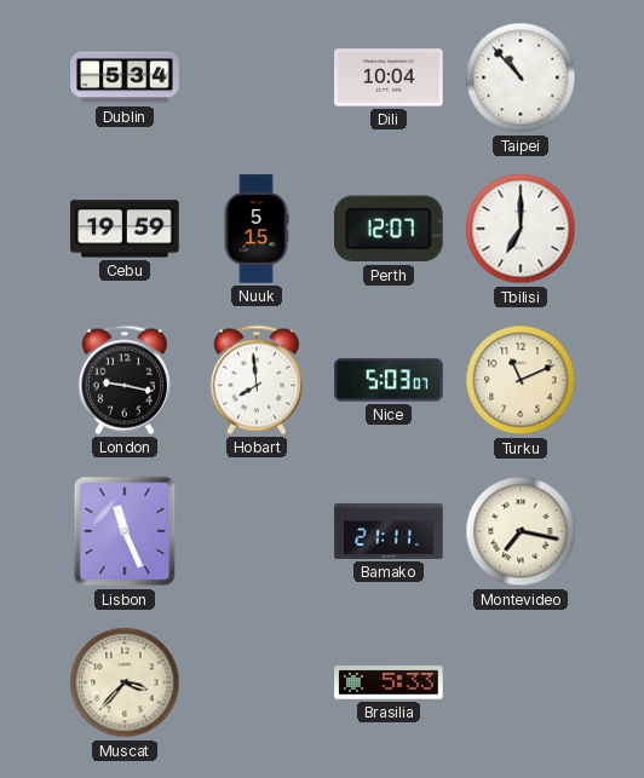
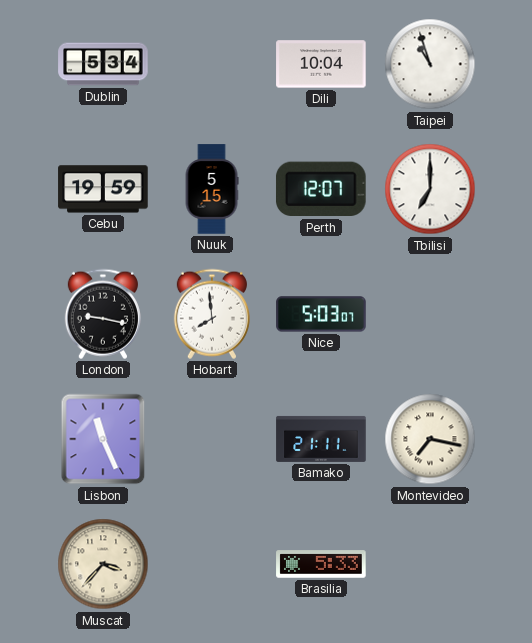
Taipei: 10:53 -> 10:57
Turku: 11:11 -> none
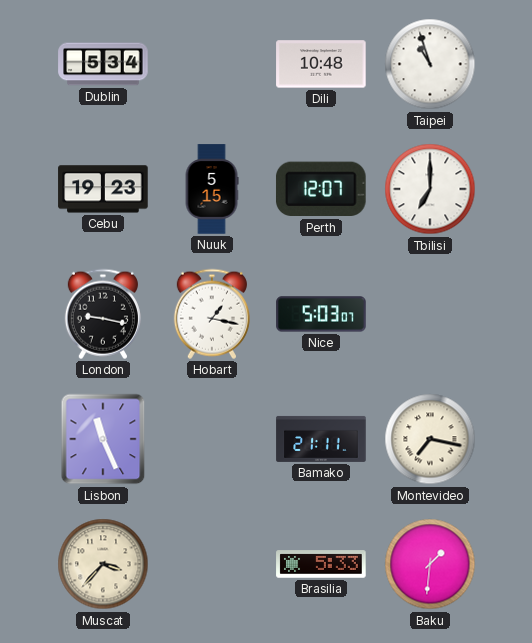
Dili: 10:04 -> 10:48
Cebu: 19:59 -> 19:23
Hobart: 7:59 -> 1:17
Baku: none -> 1:31
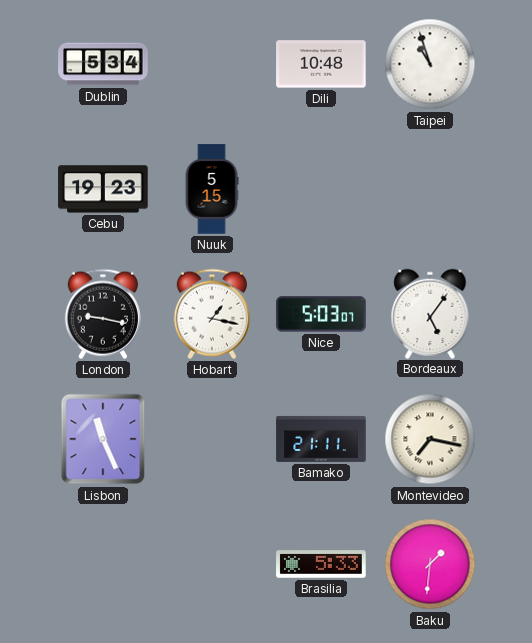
Perth: 12:07 -> none
Tbilisi: 7:00 -> none
Bordeaux: none -> 5:06
Muscat: 3:37 -> none
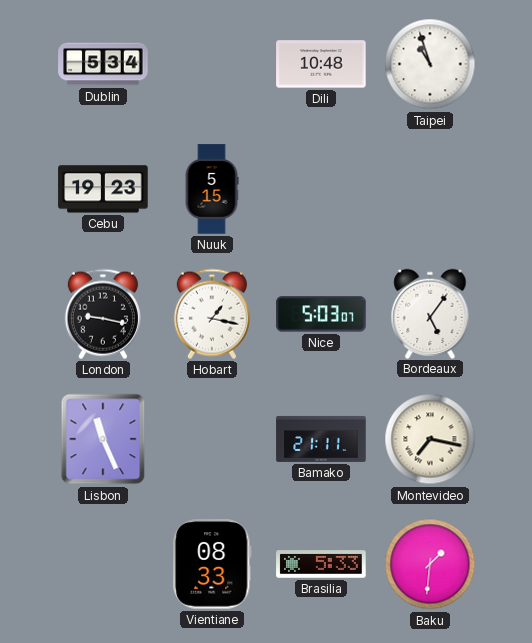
Vientiane: none -> 08:33
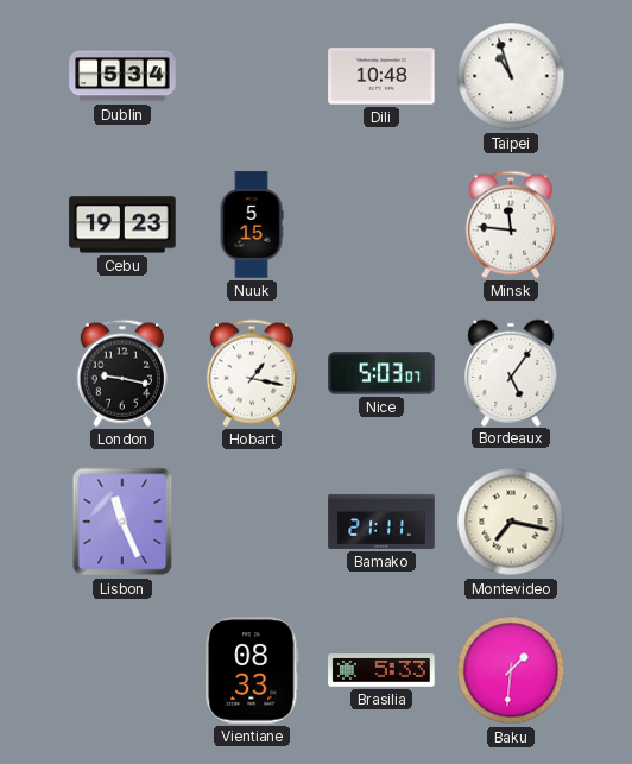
Minsk: none -> 11:46
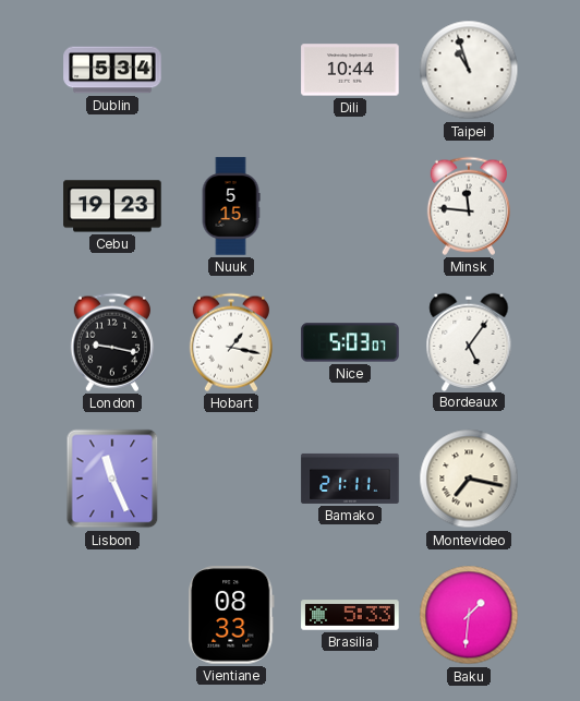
Dili: 10:48 -> 10:44
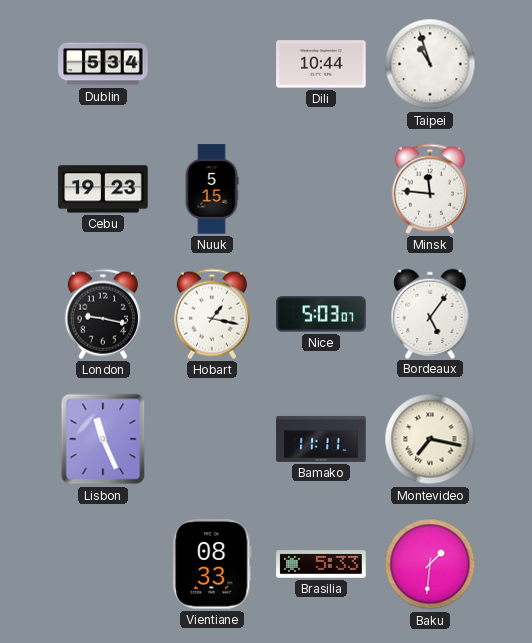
Bamako: 21:11 -> 11:11
